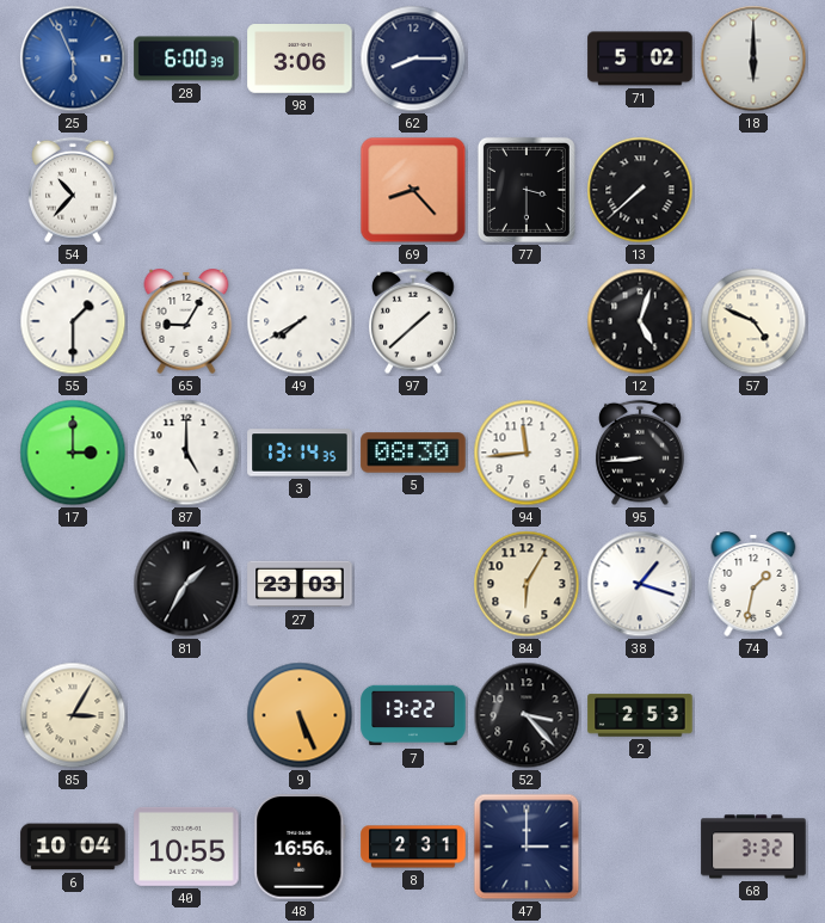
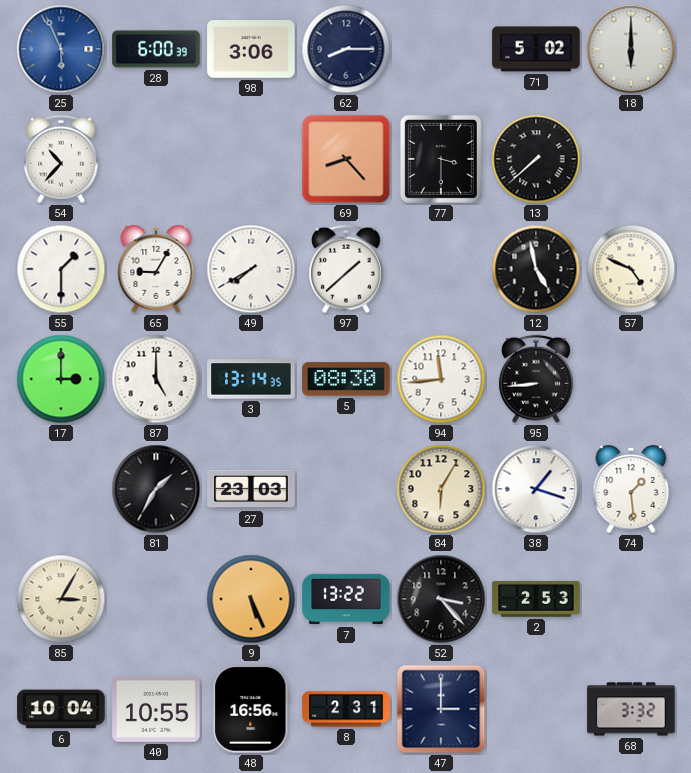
12: 5:03 -> 4:58
74: 1:32 -> 1:29
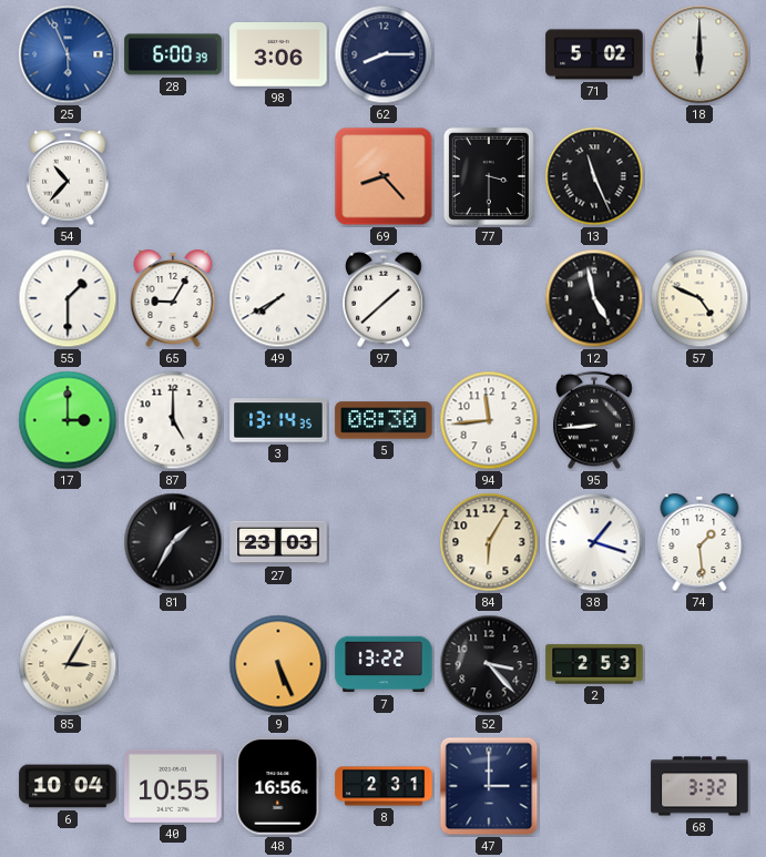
13: 7:38 -> 11:26
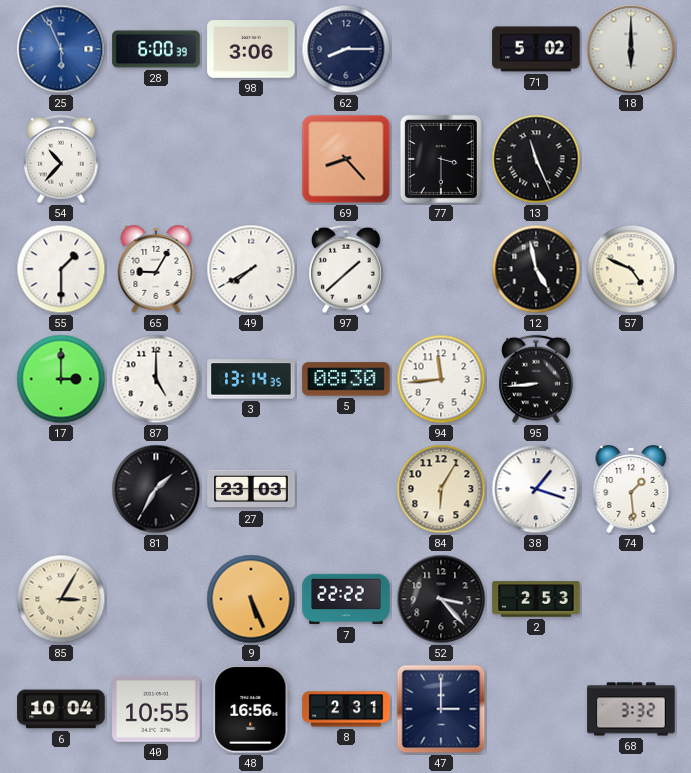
7: 13:22 -> 22:22
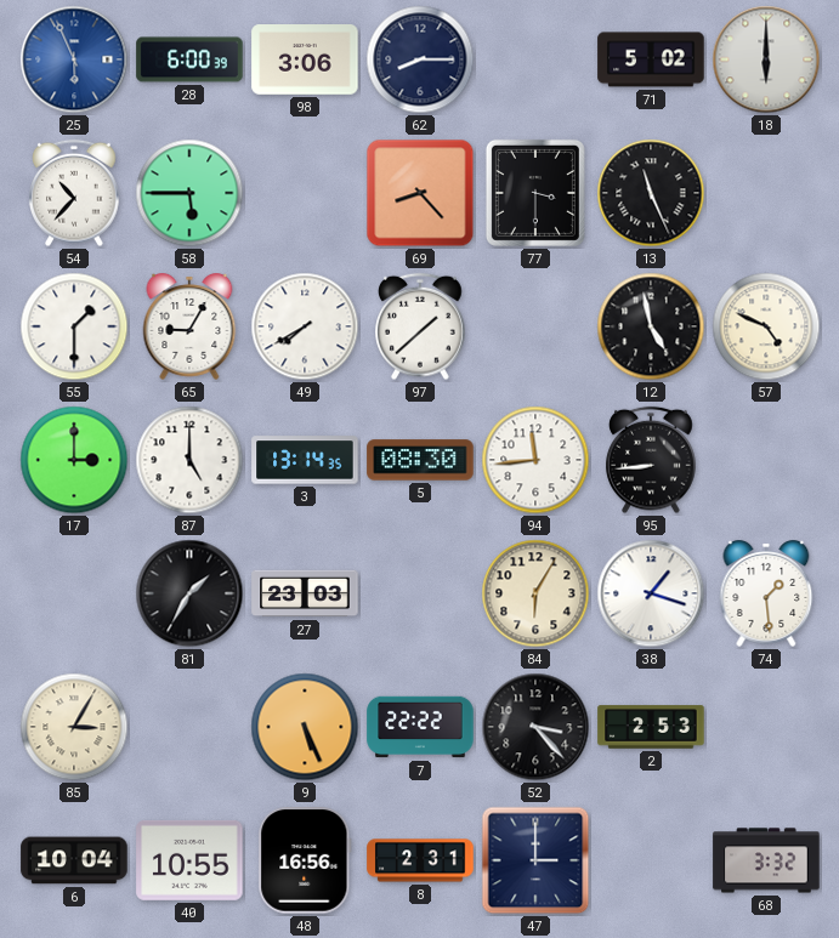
58: none -> 5:45
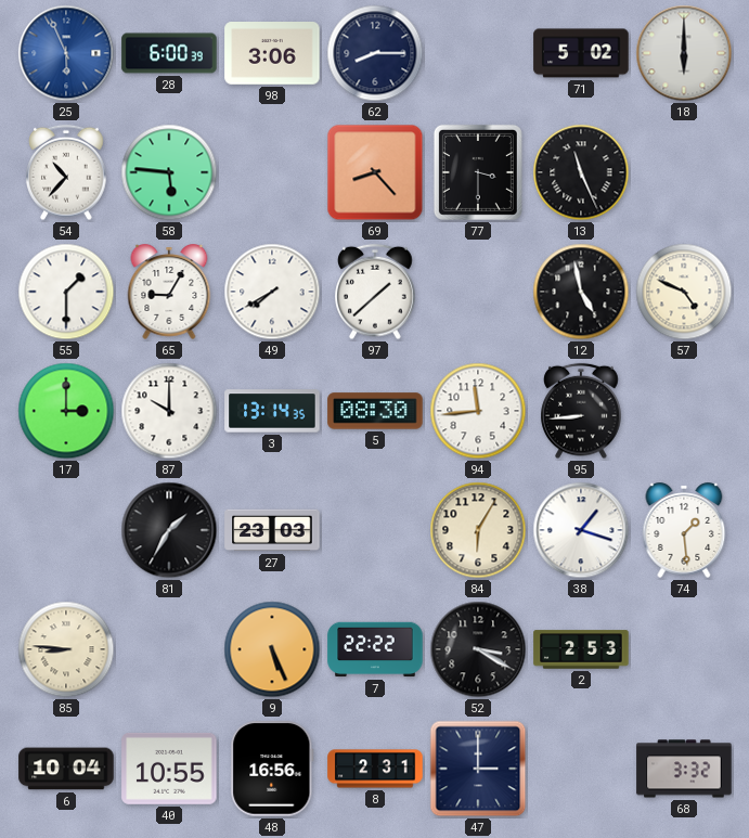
58: 5:45 -> 5:46
87: 5:00 -> 10:00
85: 3:05 -> 8:46
52: 3:23 -> 3:20
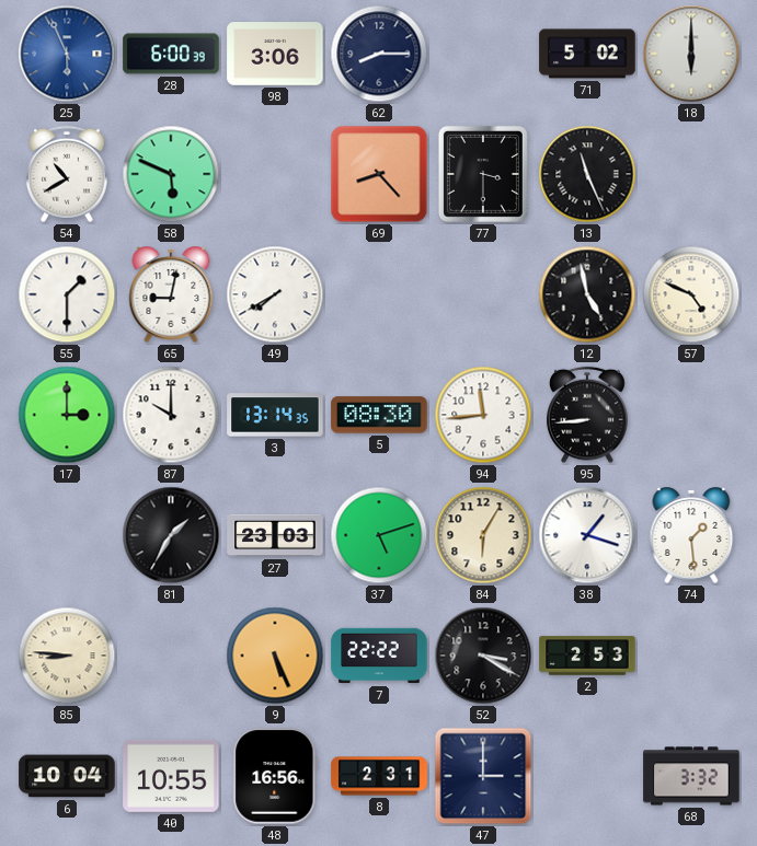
54: 10:37 -> 10:40
58: 5:46 -> 5:49
65: 9:05 -> 9:02
97: 1:38 -> none
37: none -> 5:12
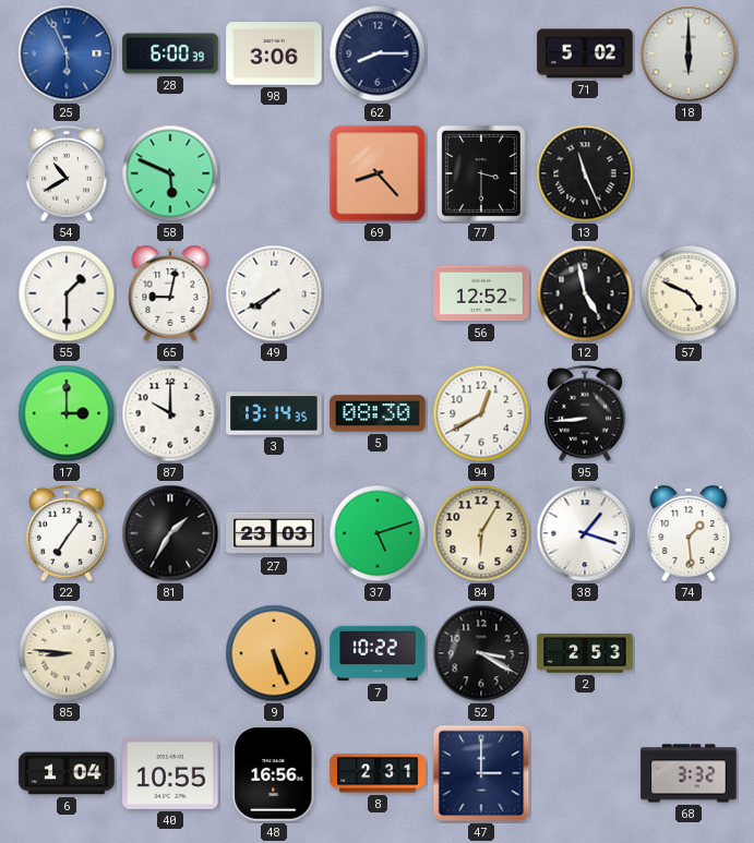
56: none -> 12:52
94: 11:44 -> 12:40
22: none -> 7:06
7: 22:22 -> 10:22
6: 10:04 -> 1:04
